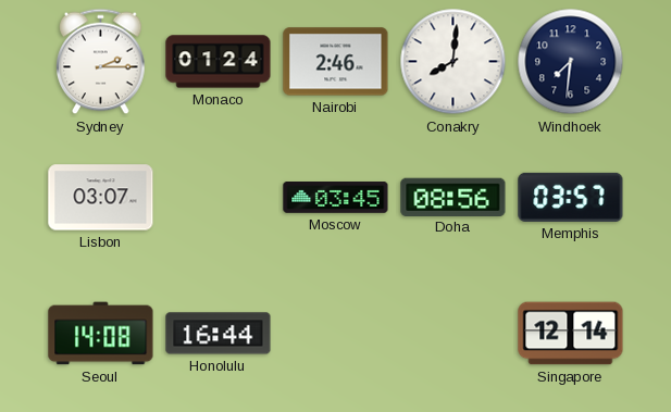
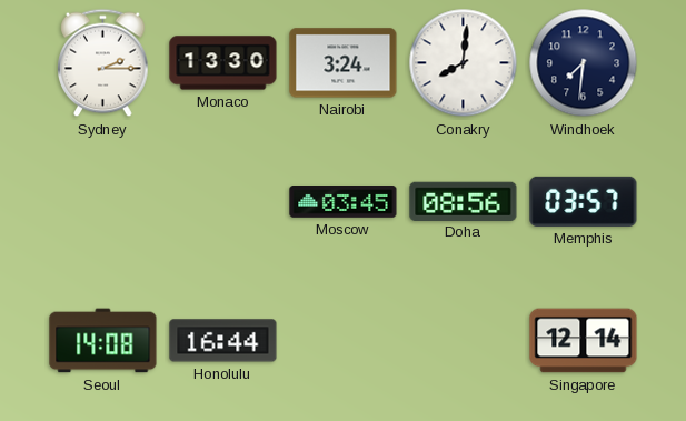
Monaco: 01:24 -> 13:30
Nairobi: 2:46 -> 3:24
Lisbon: 03:07 -> none
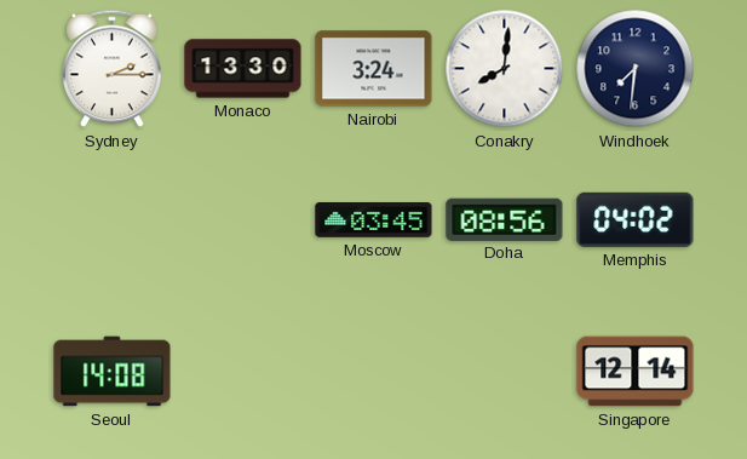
Memphis: 03:57 -> 04:02
Honolulu: 16:44 -> none
